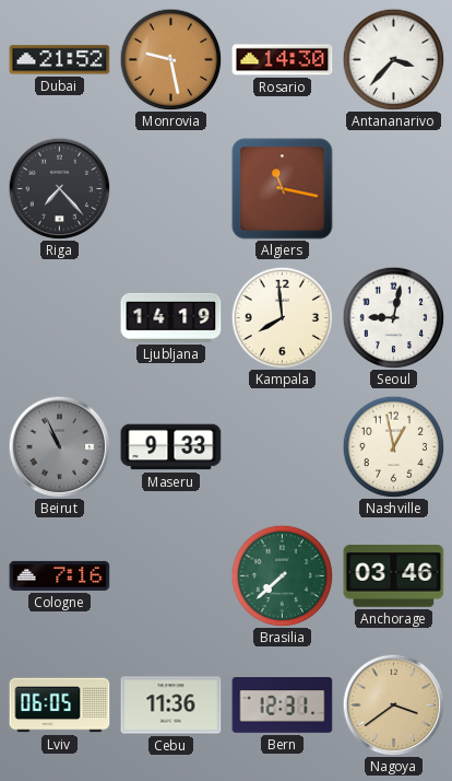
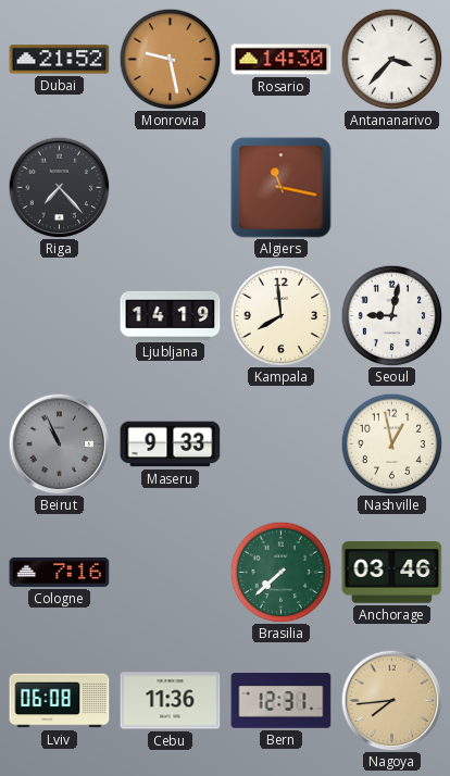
Lviv: 06:05 -> 06:08
Nagoya: 3:39 -> 7:44
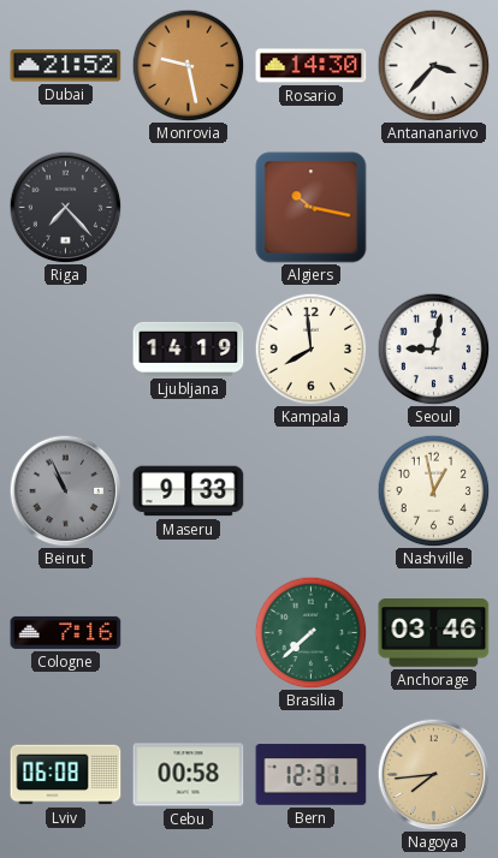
Algiers: 11:17 -> 10:17
Cebu: 11:36 -> 00:58
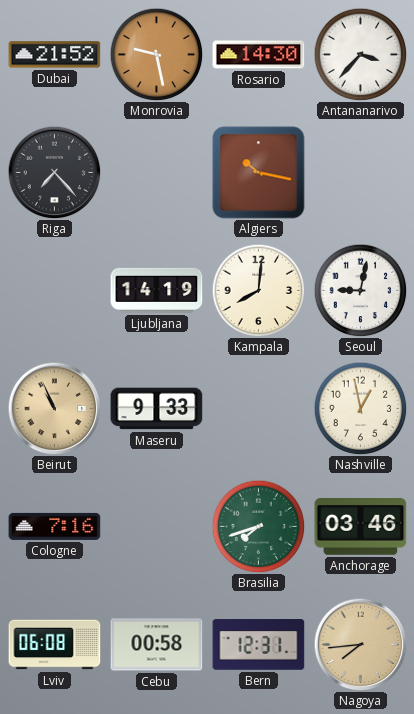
Kampala: 7:59 -> 8:01
Beirut dial: grey -> champagne
Brasilia: 7:38 -> 7:42
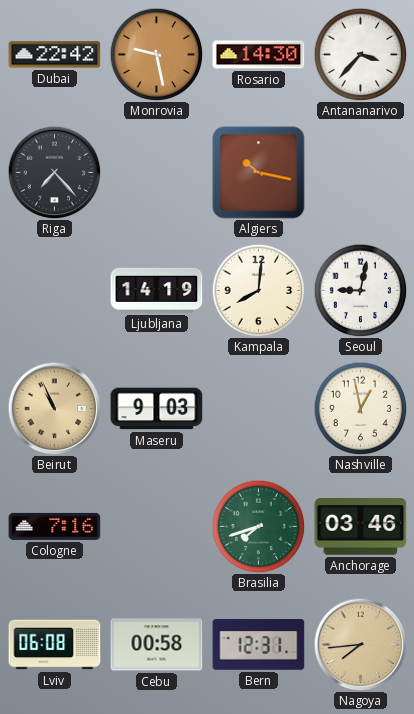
Dubai: 21:52 -> 22:42
Maseru: 9:33 -> 9:03
